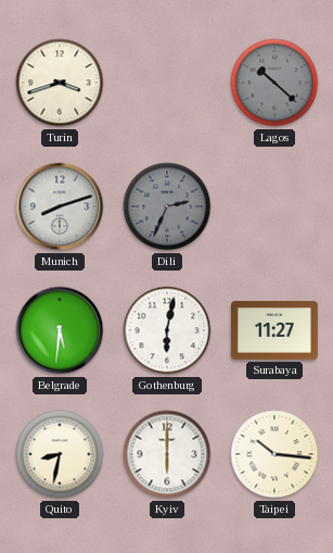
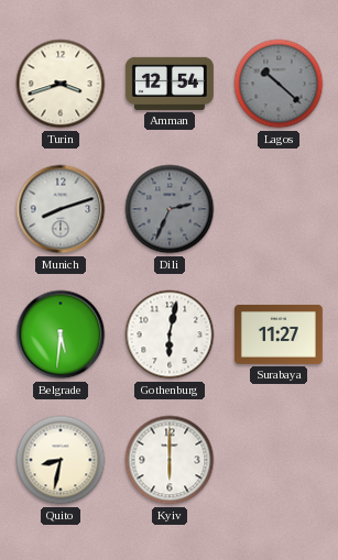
Amman: none -> 12:54
Taipei: 10:16 -> none
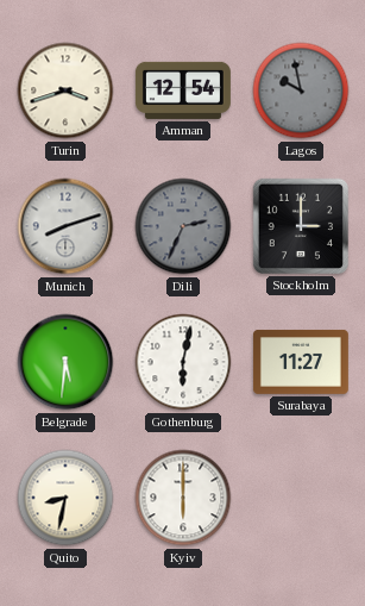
Lagos: 10:22 -> 9:58
Stockholm: none -> 3:00
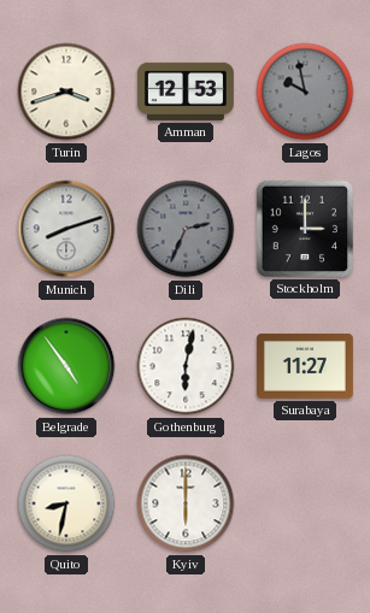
Amman: 12:54 -> 12:53
Belgrade: 5:31 -> 4:54
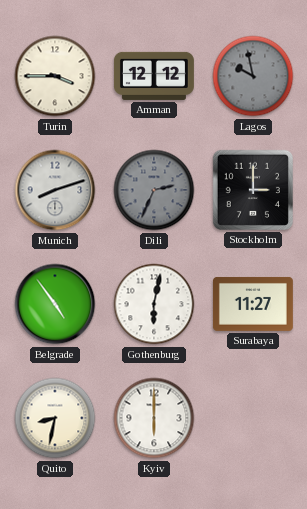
Turin: 3:42 -> 3:45
Amman: 12:53 -> 12:12
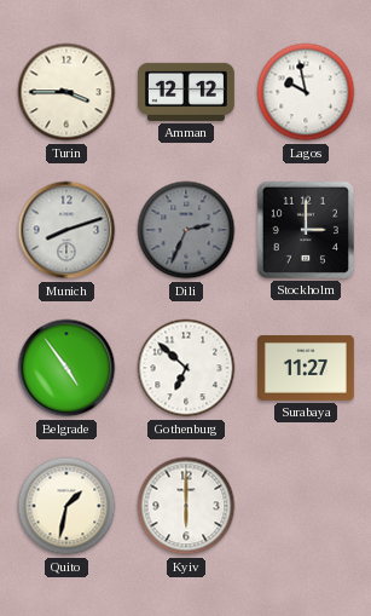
Lagos dial: grey -> white
Gothenburg: 6:02 -> 6:52
Quito: 8:32 -> 1:32
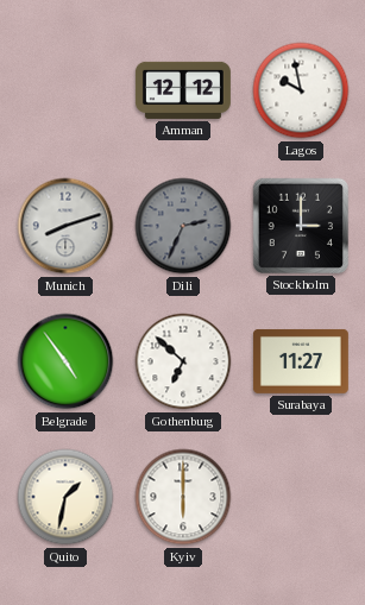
Turin: 3:45 -> none
